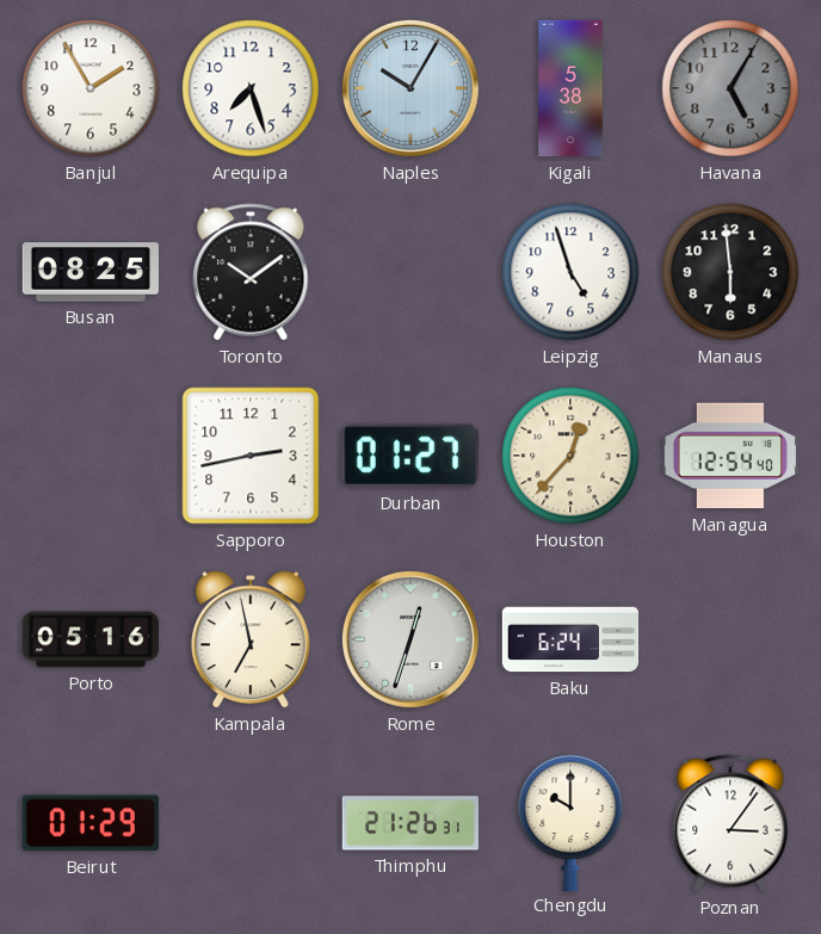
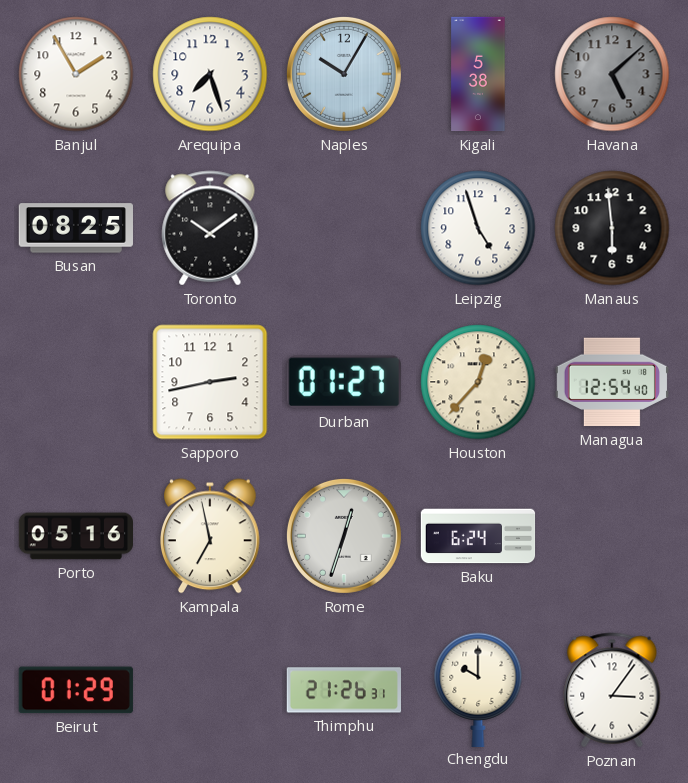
Havana: 5:05 -> 5:08
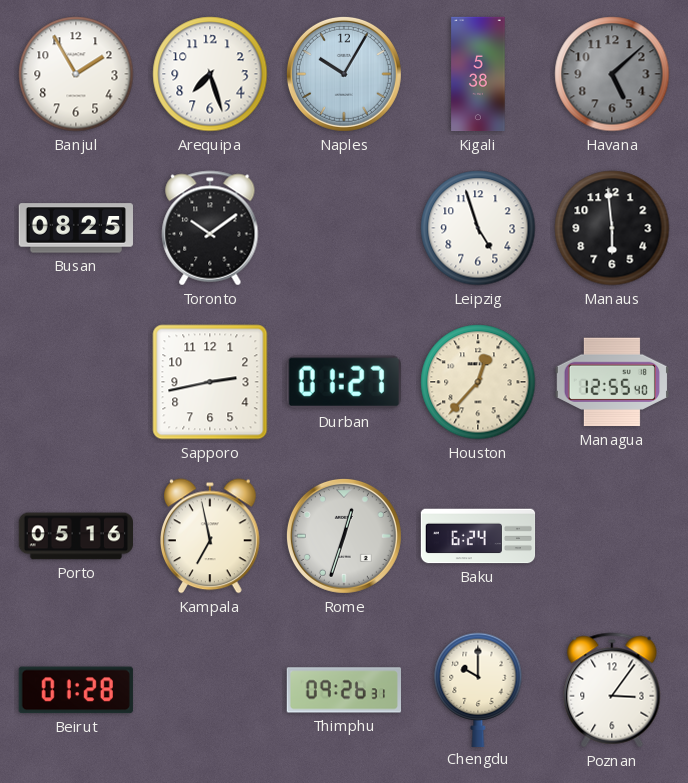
Managua: 12:54 -> 12:55
Beirut: 01:29 -> 01:28
Thimphu: 21:26 -> 09:26
